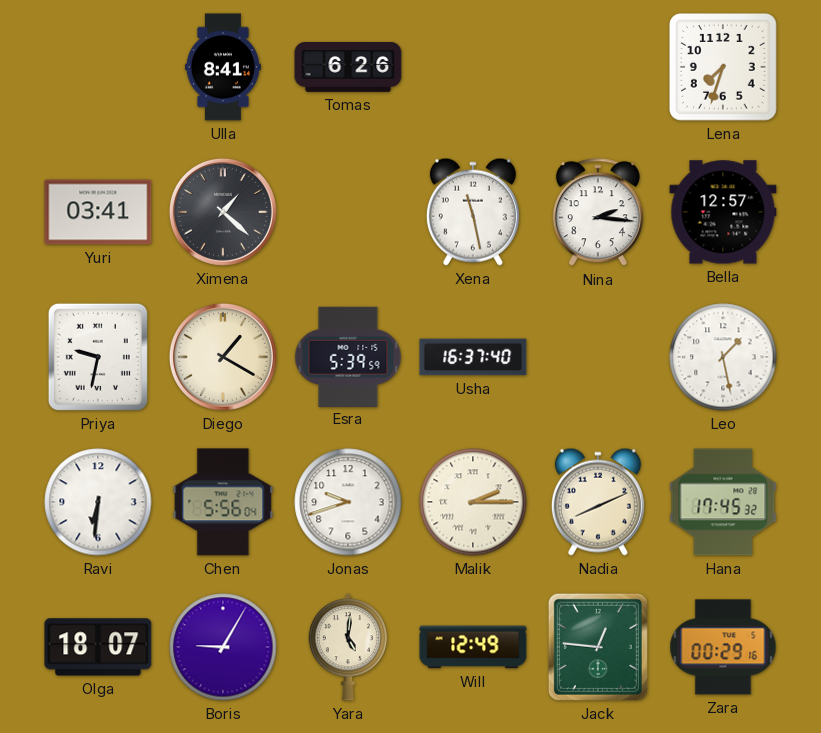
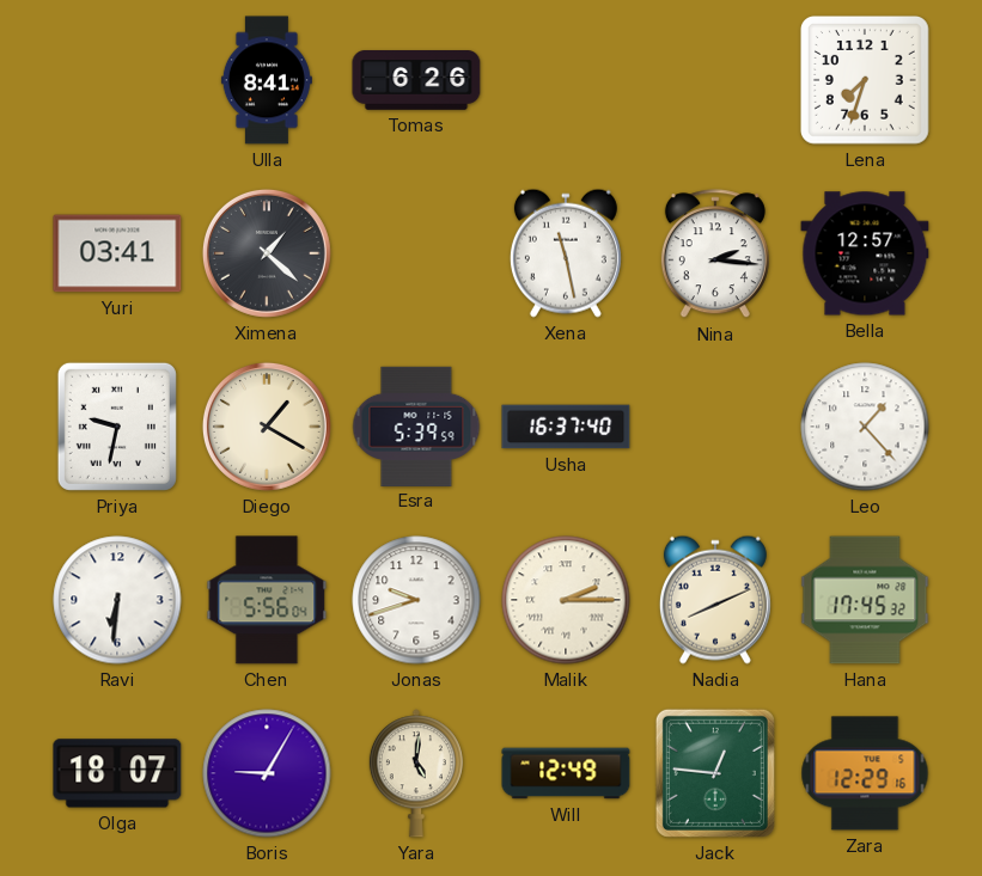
Leo: 1:28 -> 1:23
Zara: 00:29 -> 12:29
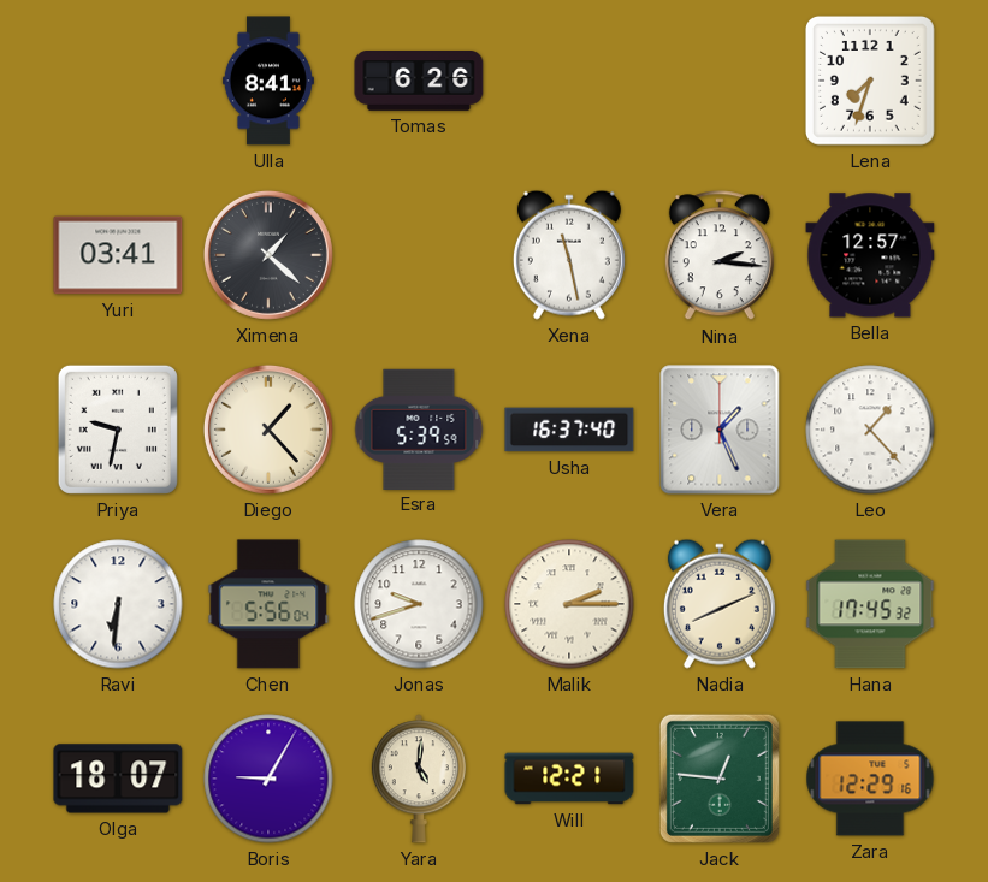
Diego: 1:20 -> 1:23
Vera: none -> 1:26
Will: 12:49 -> 12:21
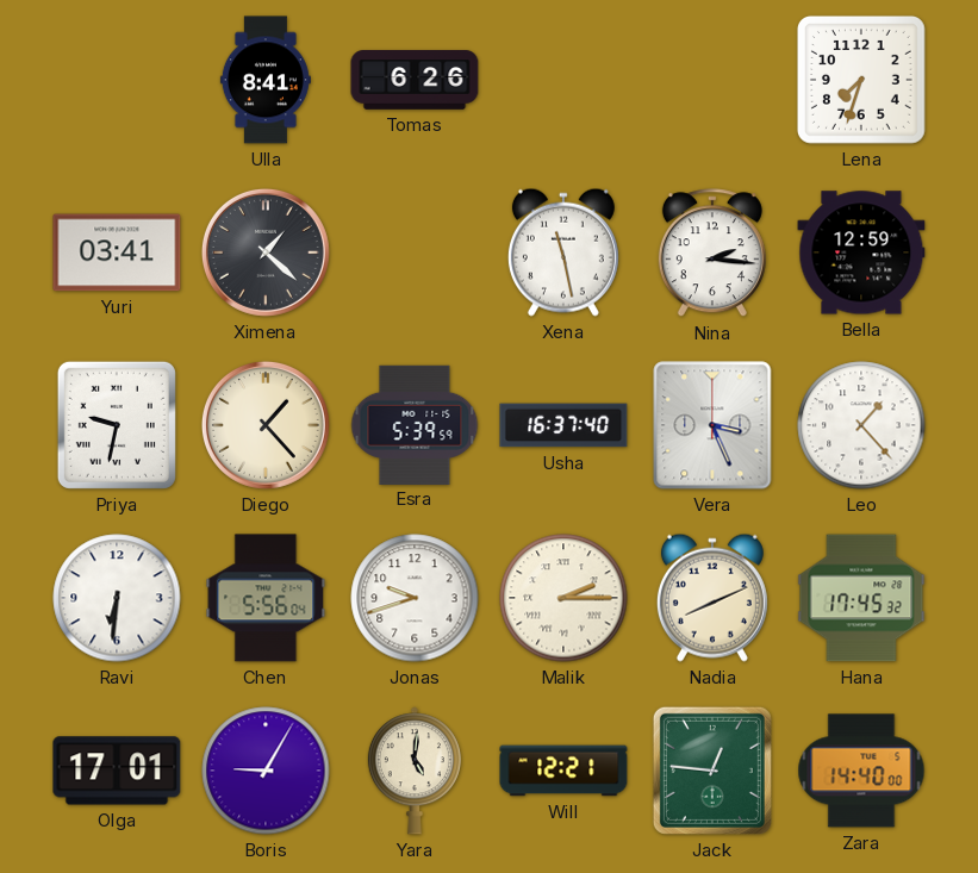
Bella: 12:57 -> 12:59
Vera: 1:26 -> 3:26
Olga: 18:07 -> 17:01
Zara: 12:29 -> 14:40
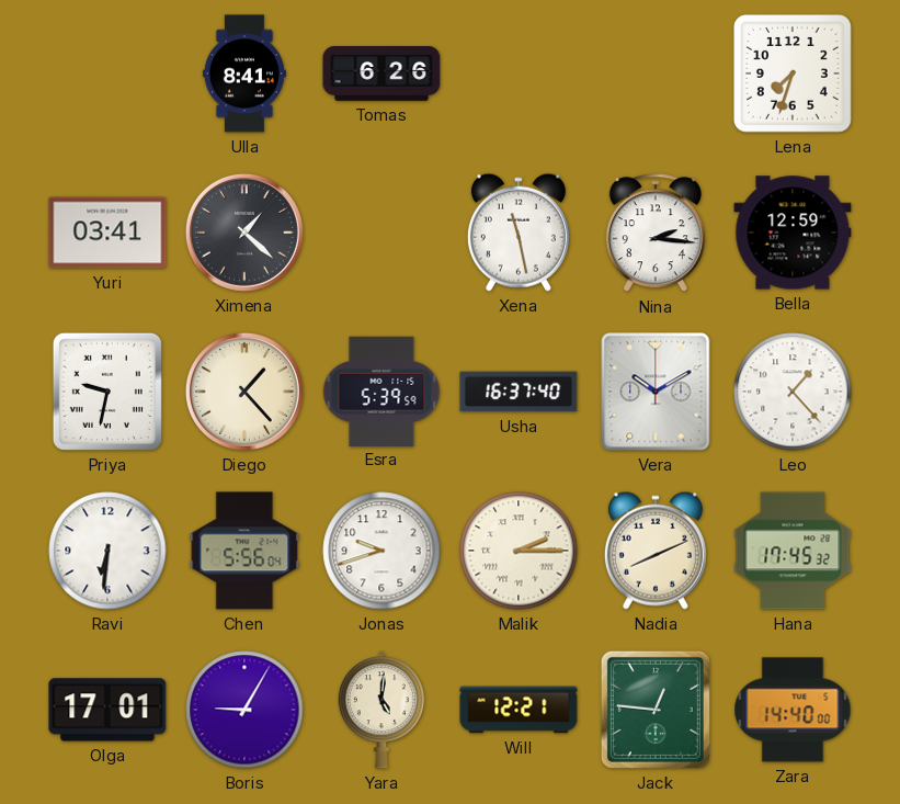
Vera: 3:26 -> 10:10
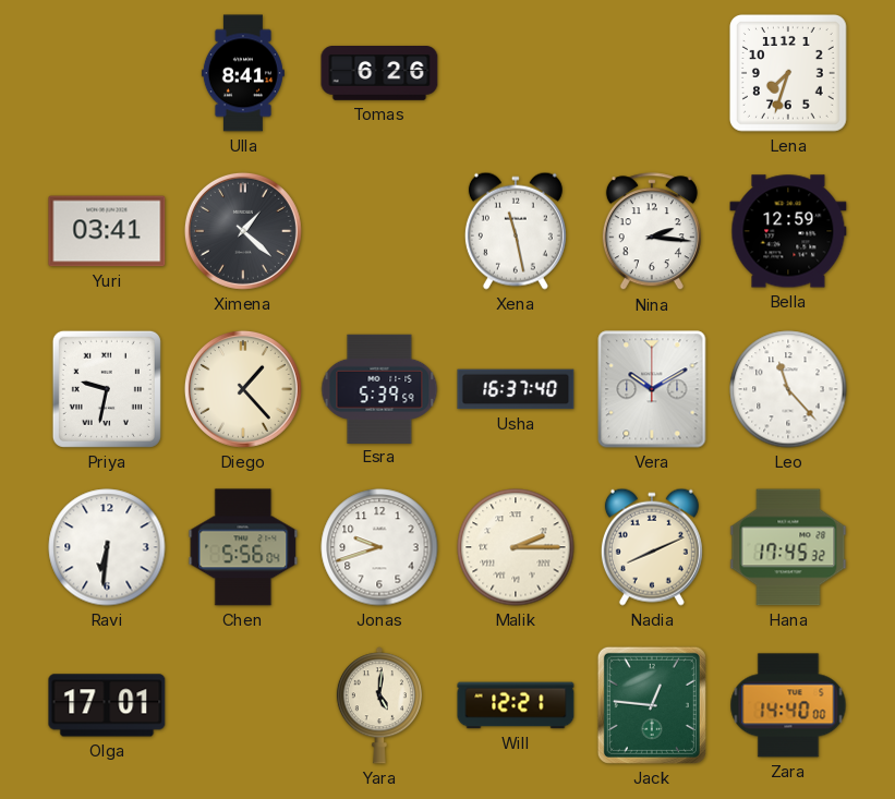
Leo: 1:23 -> 11:23
Boris: 9:05 -> none
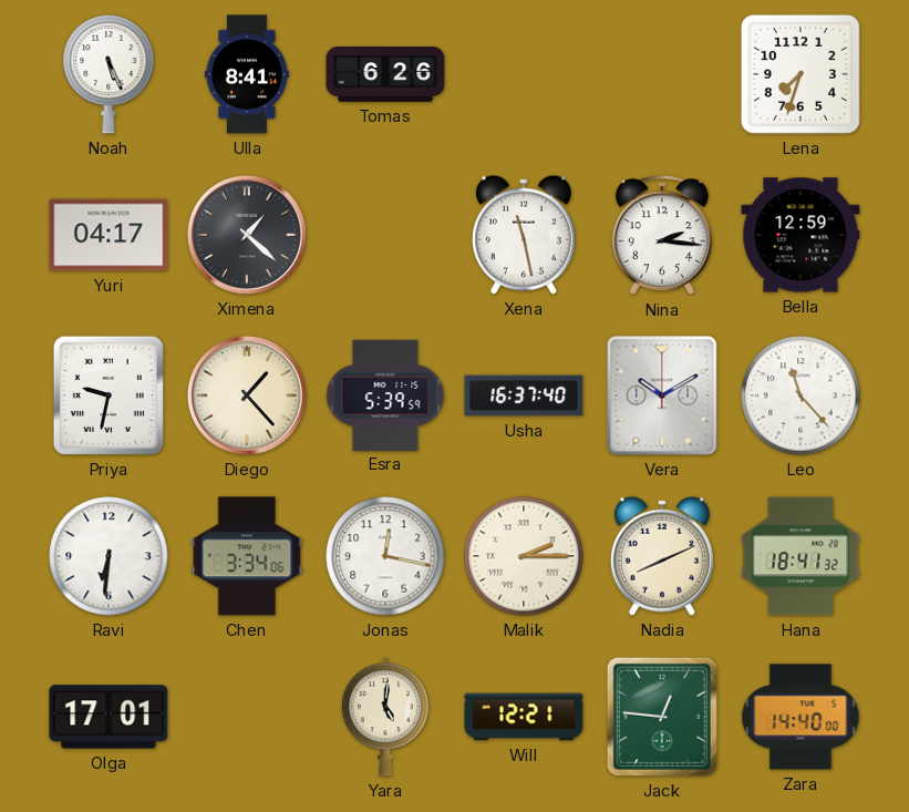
Noah: none -> 5:26
Yuri: 03:41 -> 04:17
Chen: 5:56 -> 3:34
Jonas: 9:42 -> 12:17
Hana: 17:45 -> 18:41
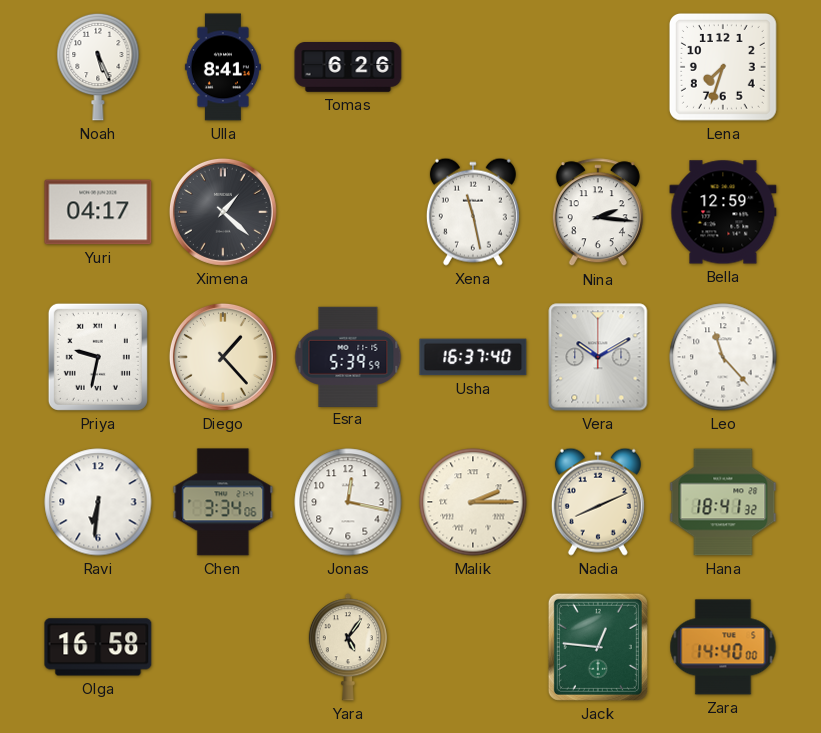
Olga: 17:01 -> 16:58
Yara: 5:01 -> 5:06
Will: 12:21 -> none
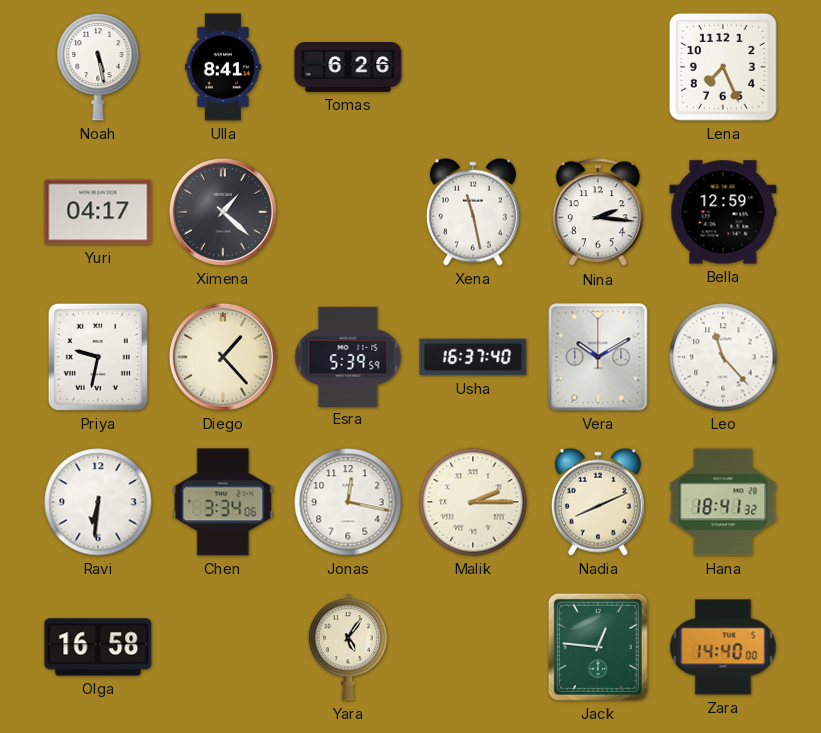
Noah: 5:26 -> 5:28
Lena: 7:33 -> 7:26
